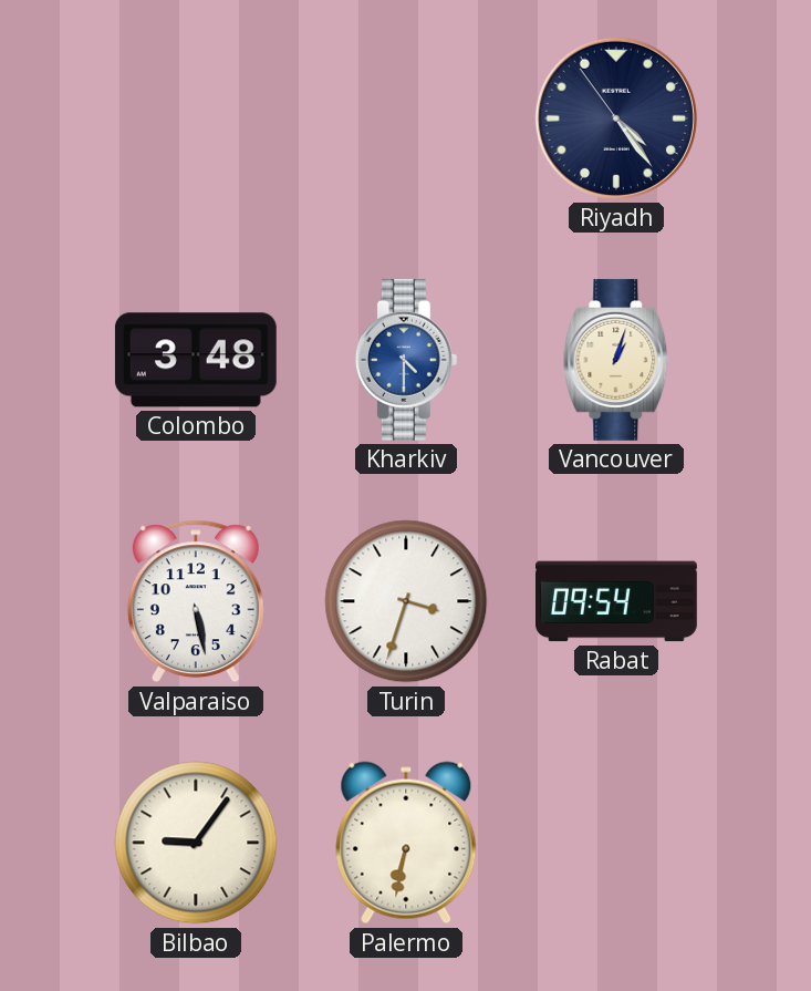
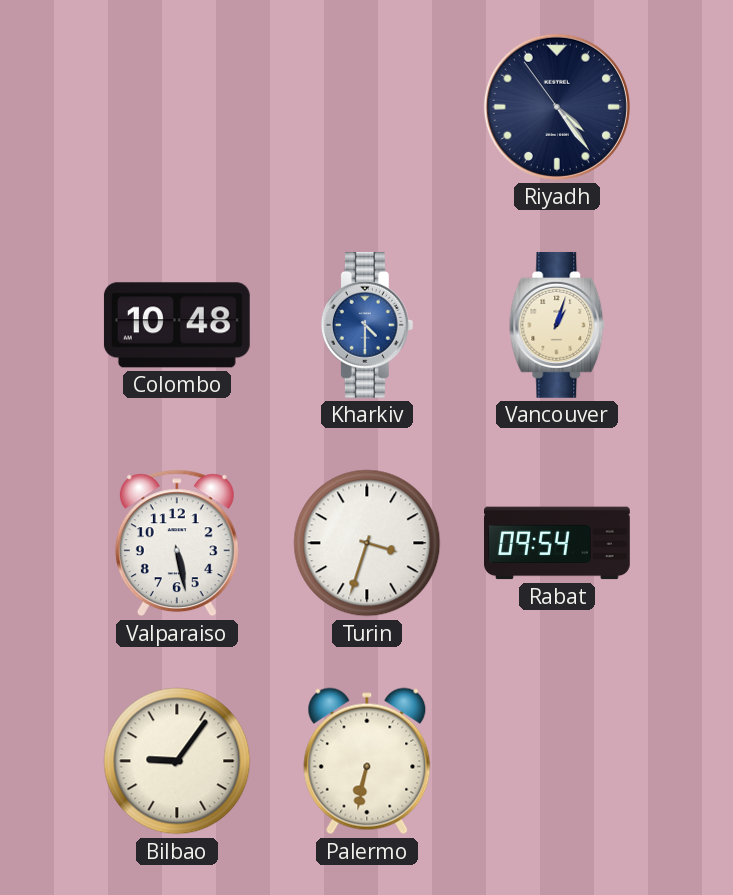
Colombo: 3:48 -> 10:48
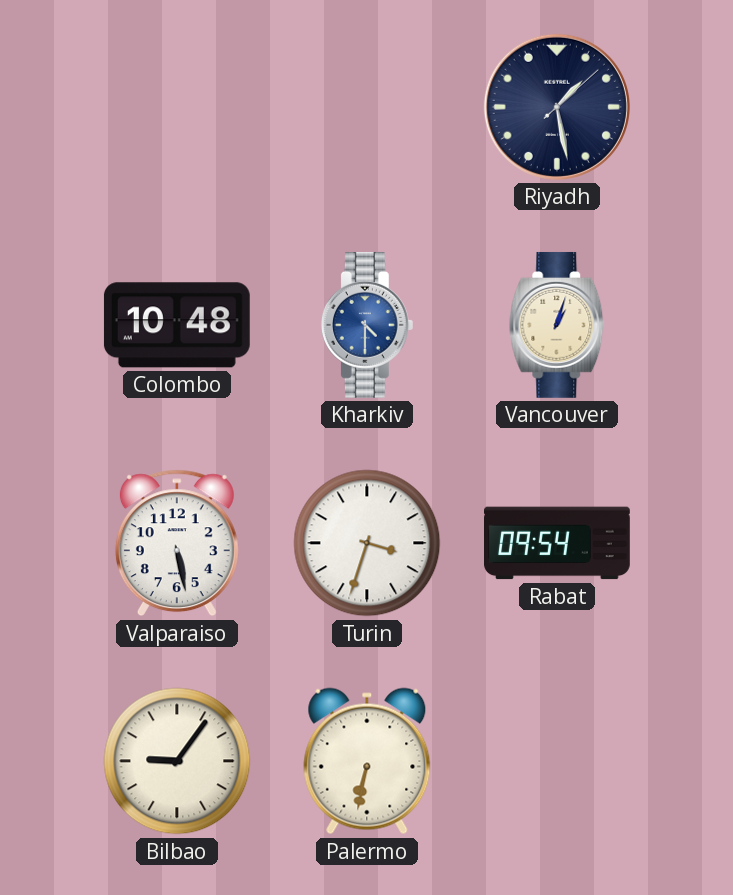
Riyadh: 4:23 -> 1:28
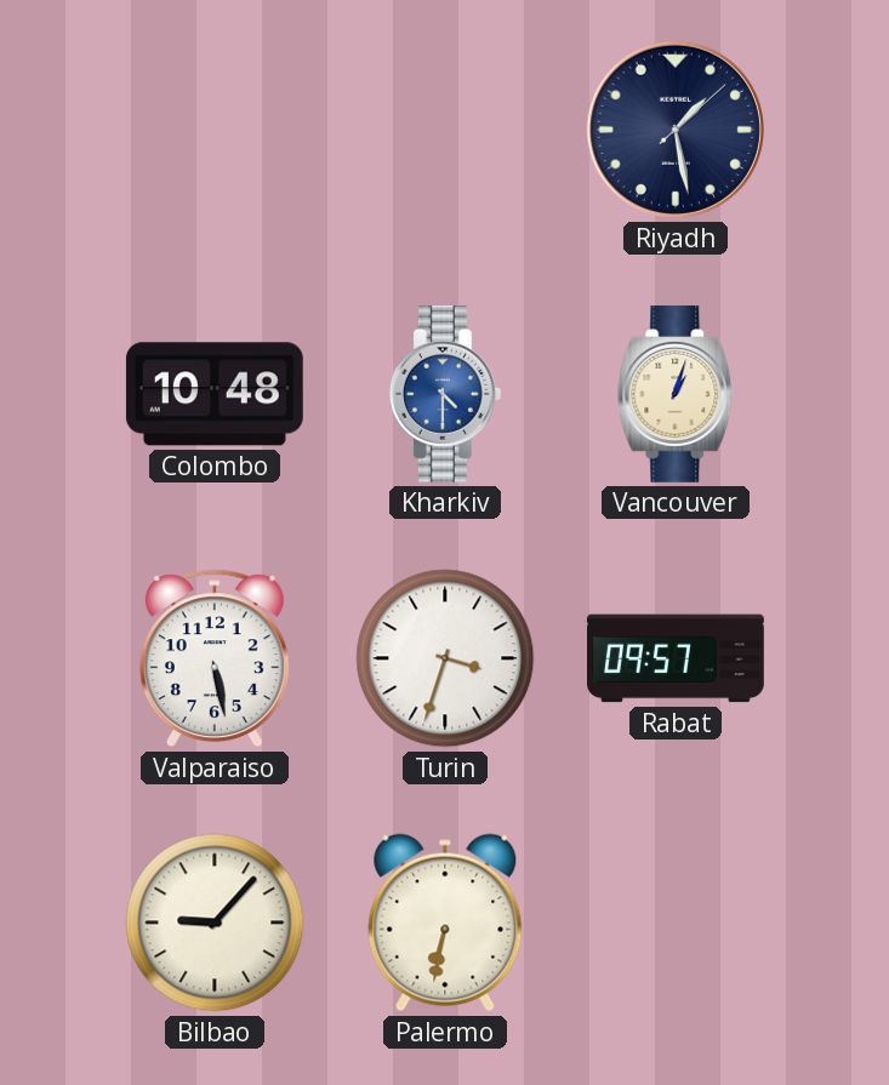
Rabat: 09:54 -> 09:57
Bilbao: 9:06 -> 9:07
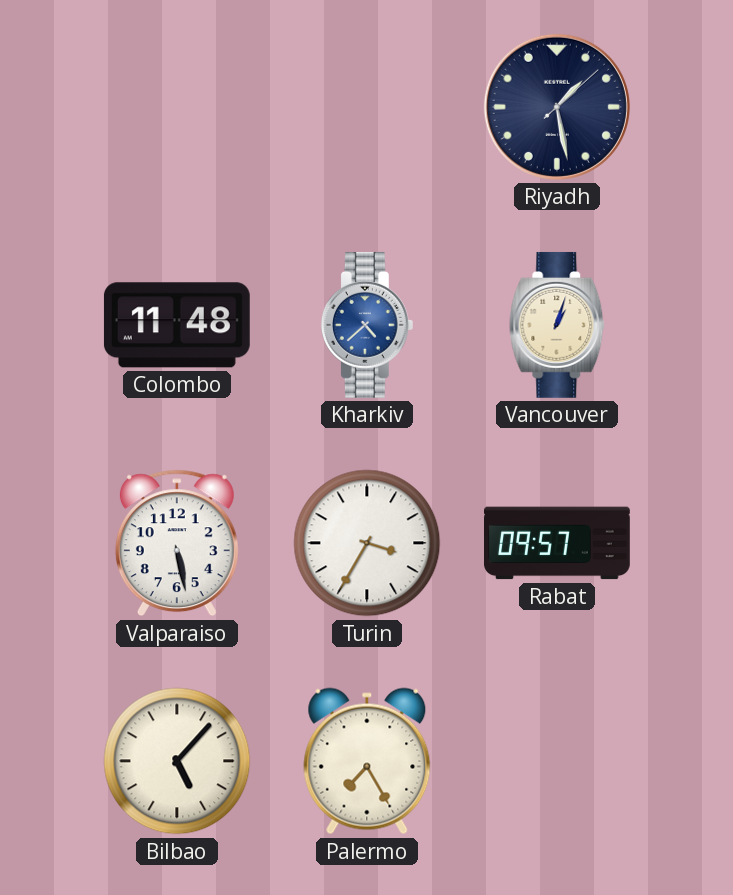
Colombo: 10:48 -> 11:48
Kharkiv: 4:30 -> 4:38
Turin: 3:33 -> 3:35
Bilbao: 9:07 -> 5:07
Palermo: 6:32 -> 7:25
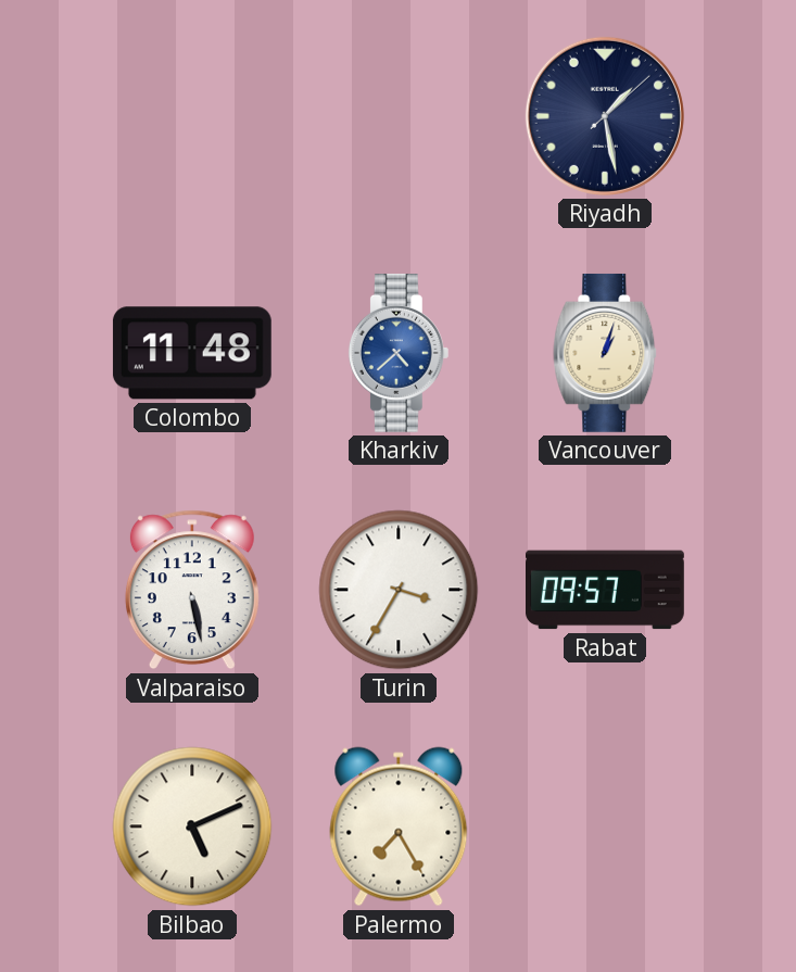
Bilbao: 5:07 -> 5:11
